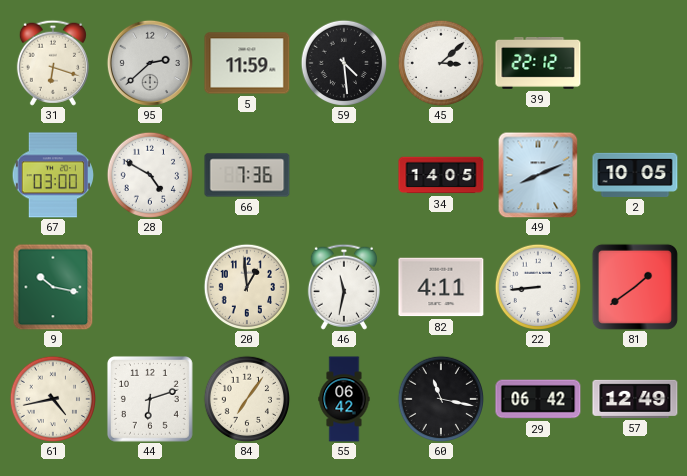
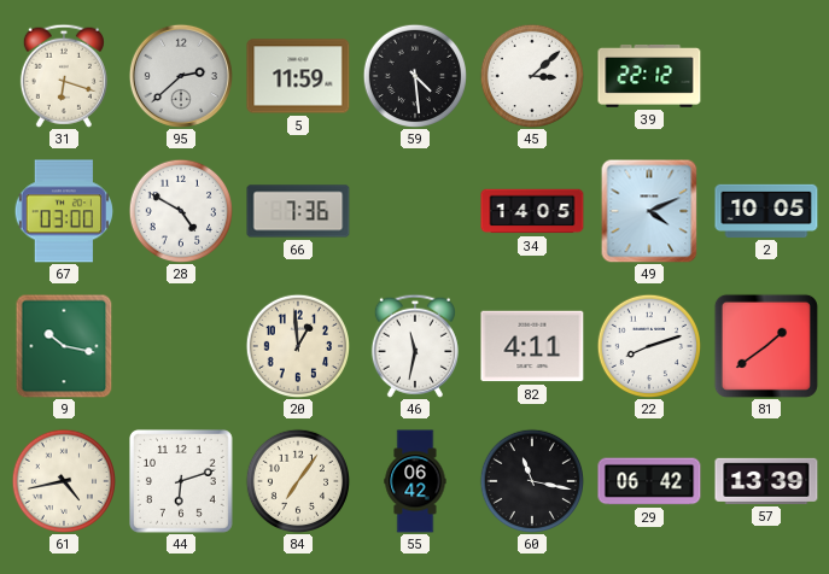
49: 8:11 -> 4:11
22: 8:44 -> 8:12
57: 12:49 -> 13:39
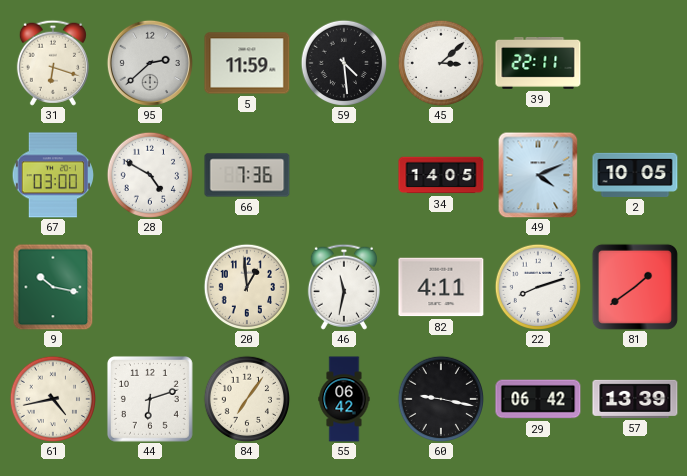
39: 22:12 -> 22:11
60: 11:17 -> 9:17
